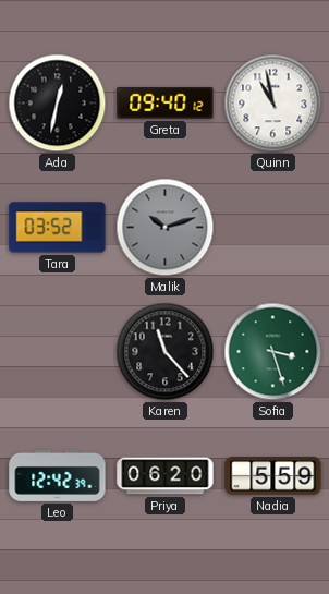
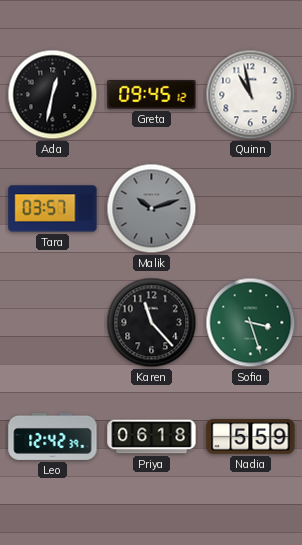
Greta: 09:40 -> 09:45
Tara: 03:52 -> 03:57
Priya: 06:20 -> 06:18
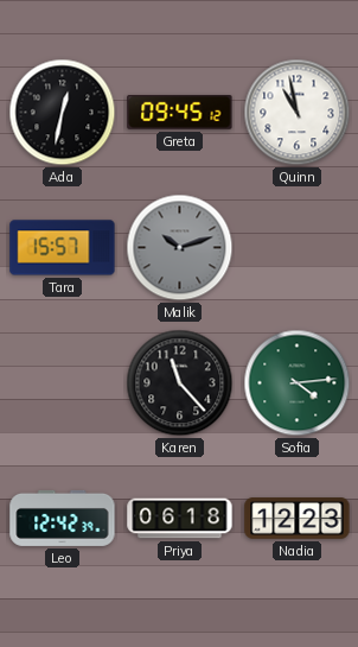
Tara: 03:57 -> 15:57
Sofia: 3:27 -> 4:14
Nadia: 5:59 -> 12:23
